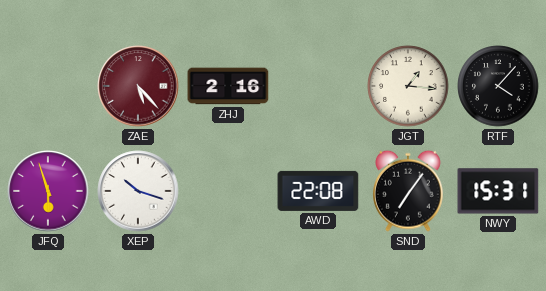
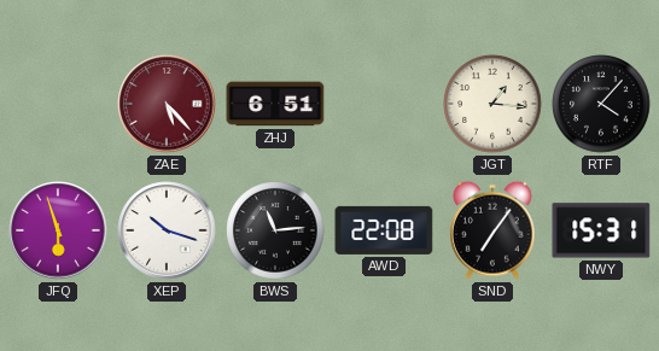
ZHJ: 2:16 -> 6:51
BWS: none -> 11:14
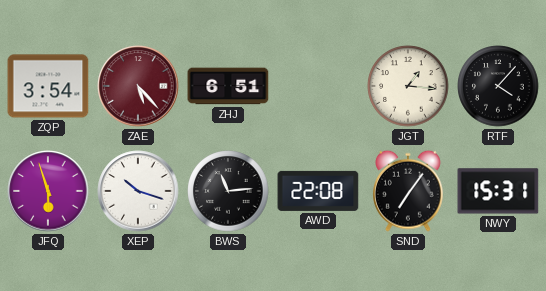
ZQP: none -> 3:54
